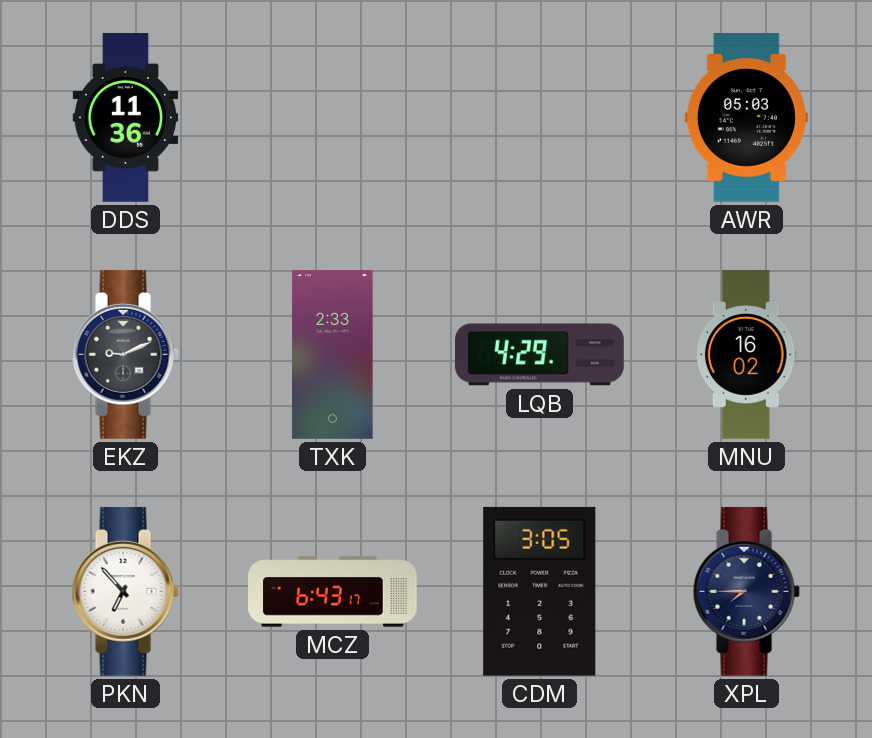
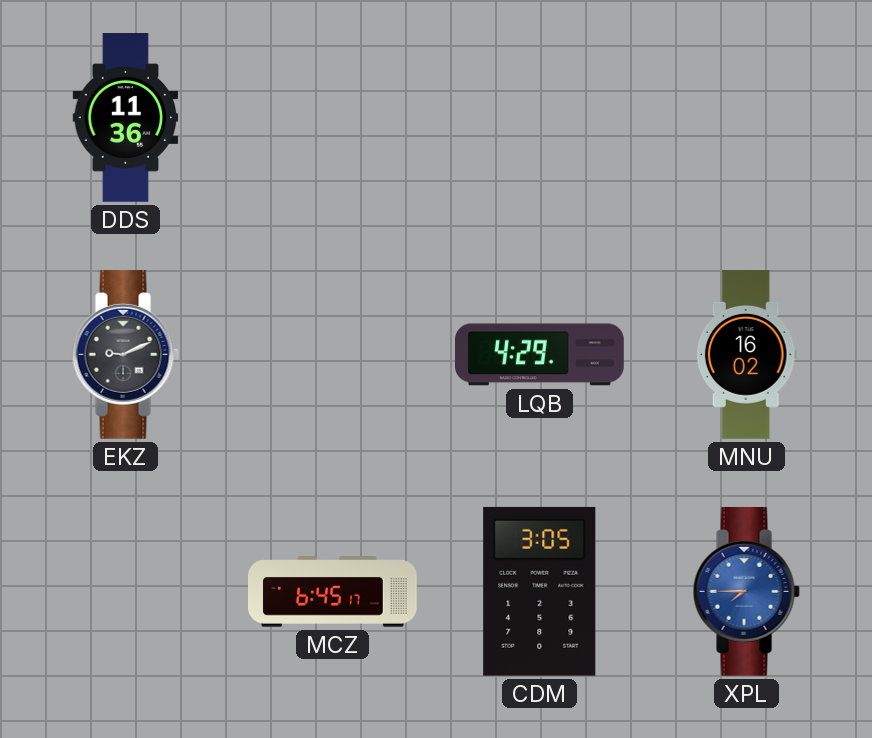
AWR: 05:03 -> none
TXK: 2:33 -> none
PKN: 6:53 -> none
MCZ: 6:43 -> 6:45
XPL dial: navy -> blue
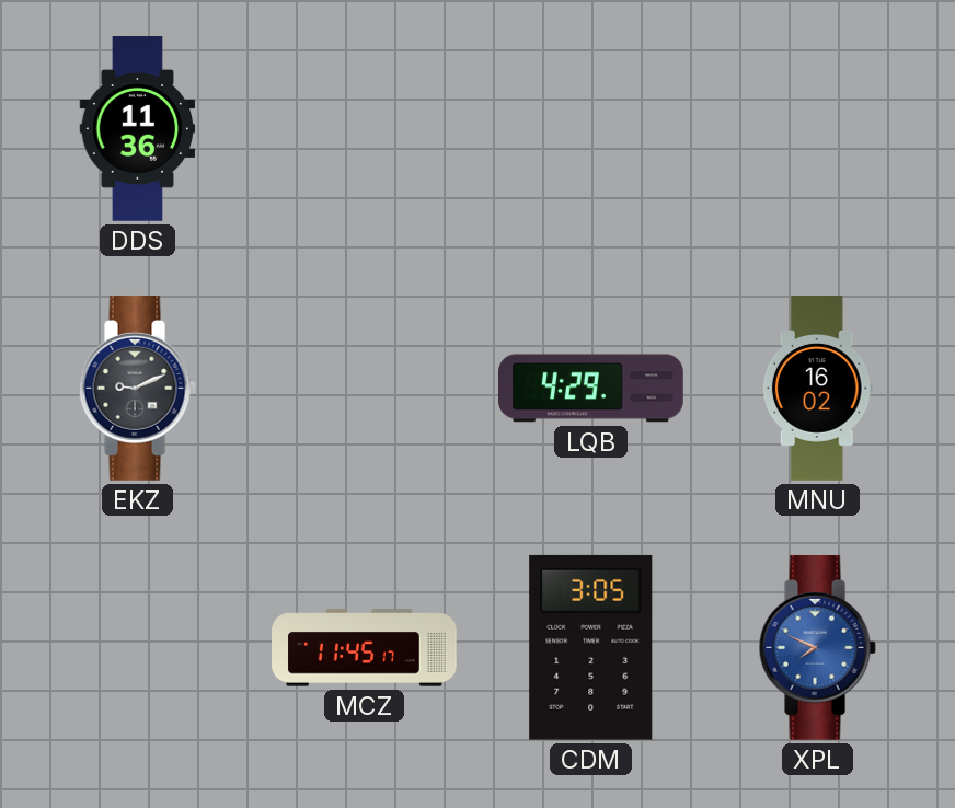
MCZ: 6:45 -> 11:45
XPL: 7:45 -> 7:49
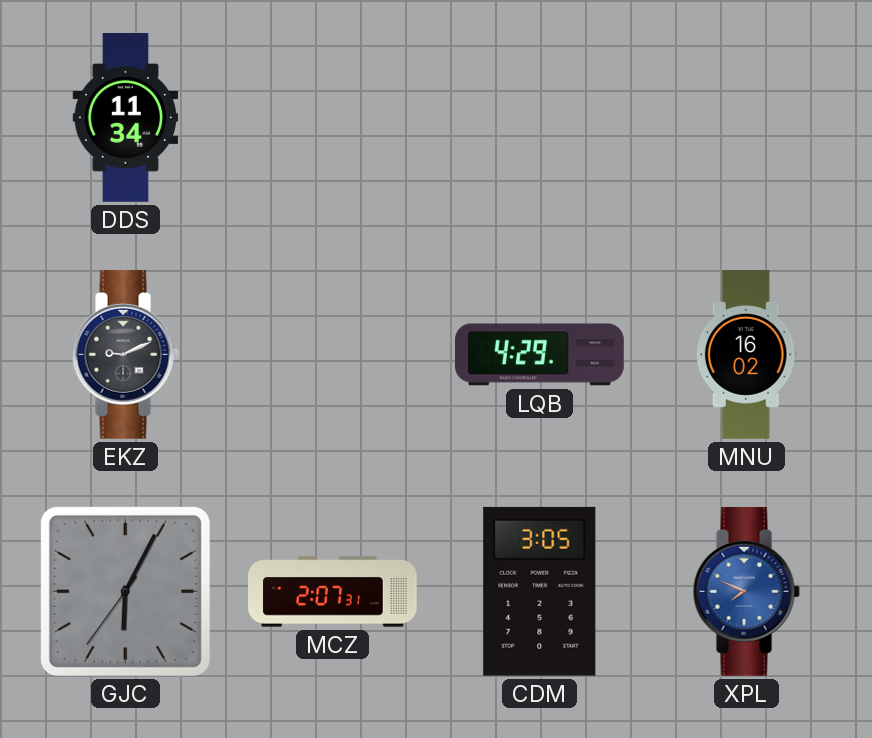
DDS: 11:36 -> 11:34
GJC: none -> 6:04
MCZ: 11:45 -> 2:07
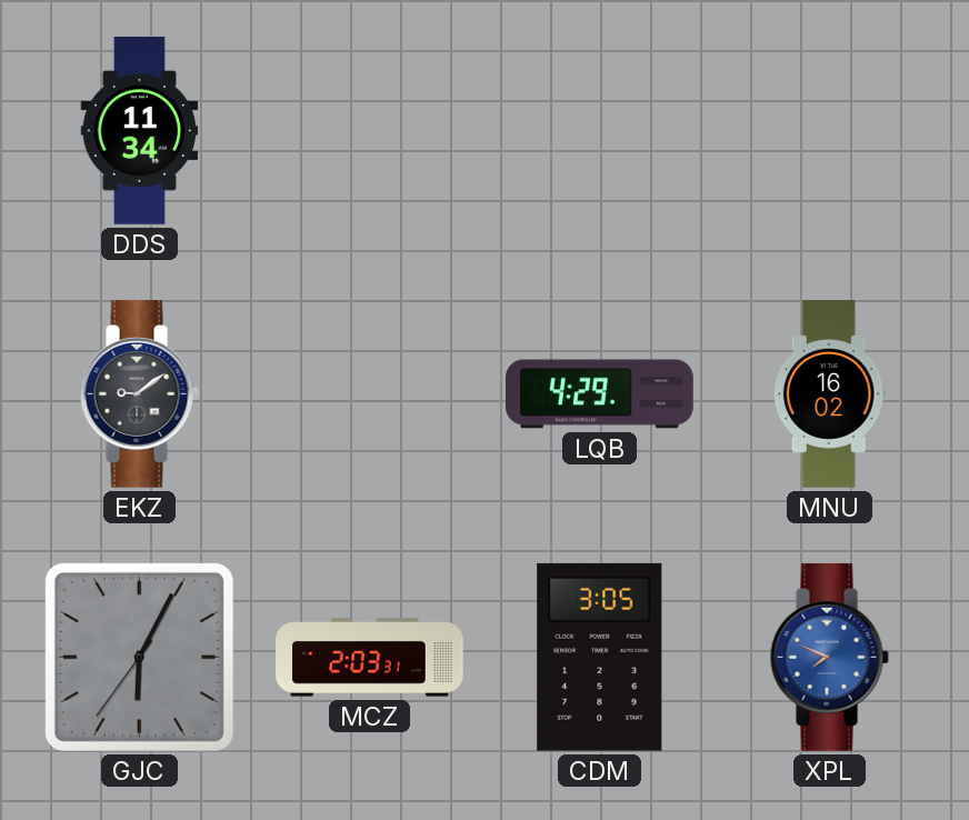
EKZ: 9:11 -> 9:09
MCZ: 2:07 -> 2:03
